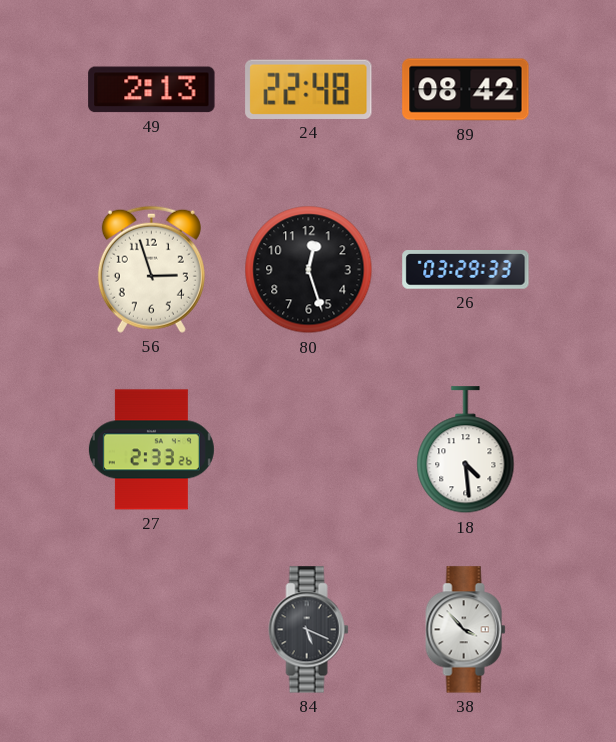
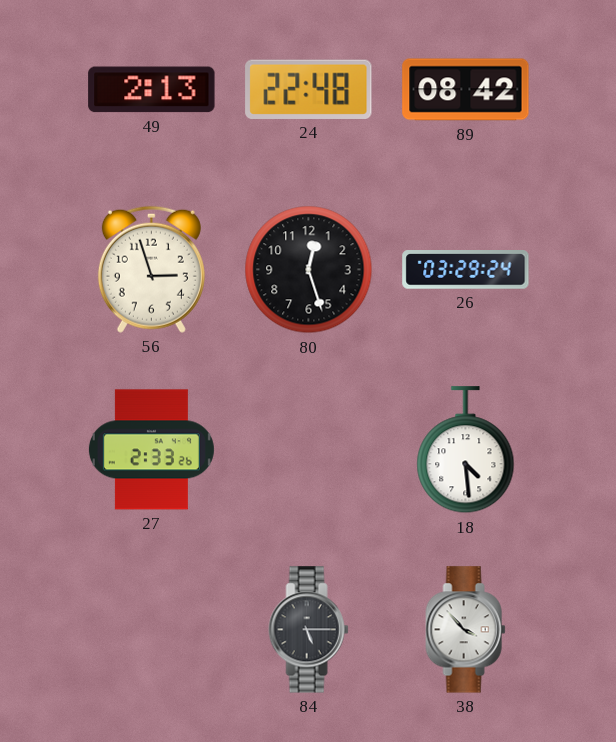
26: 03:29:33 -> 03:29:24
84: 5:19 -> 5:15
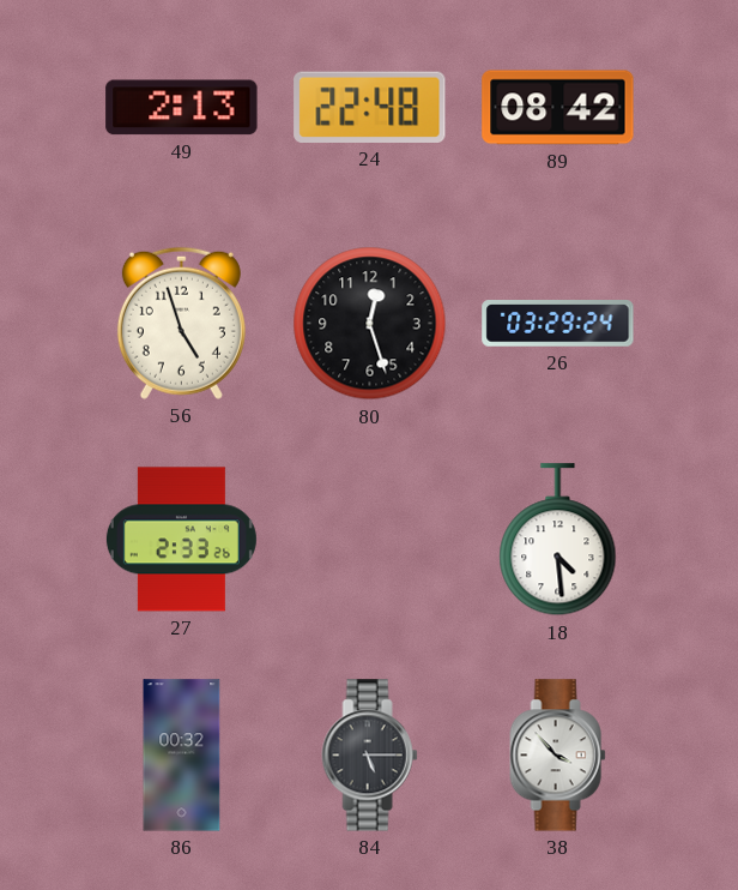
56: 2:57 -> 4:57
86: none -> 00:32
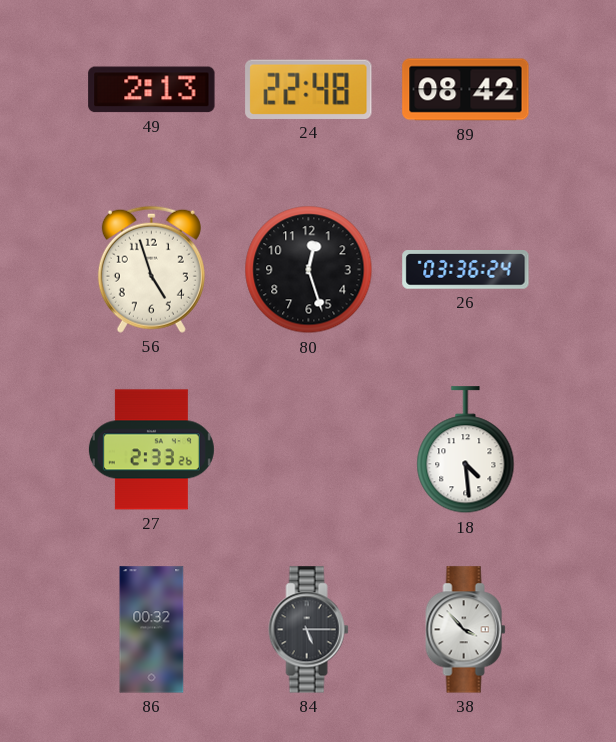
26: 03:29 -> 03:36
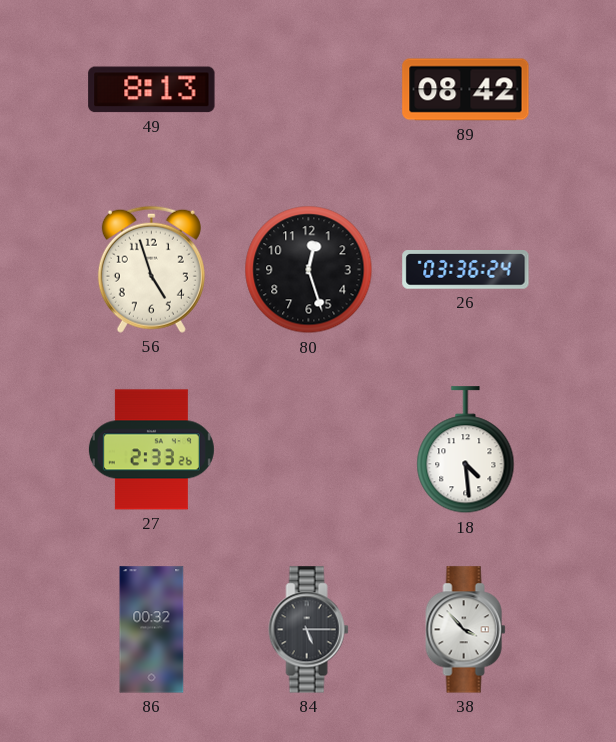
49: 2:13 -> 8:13
24: 22:48 -> none
